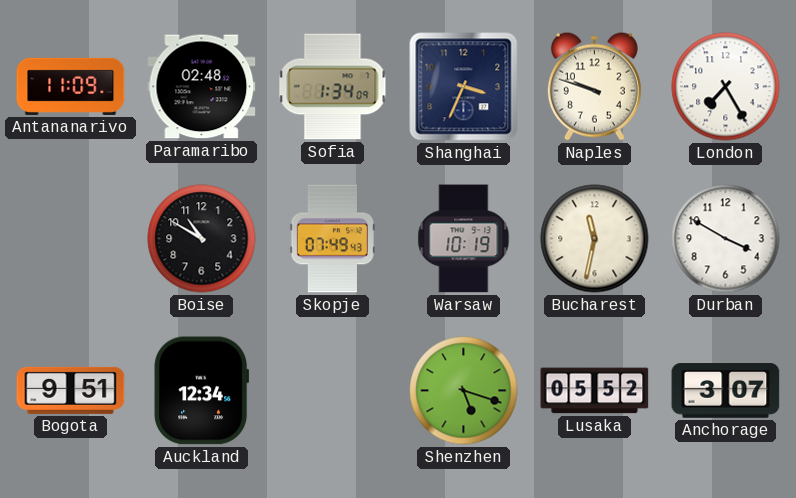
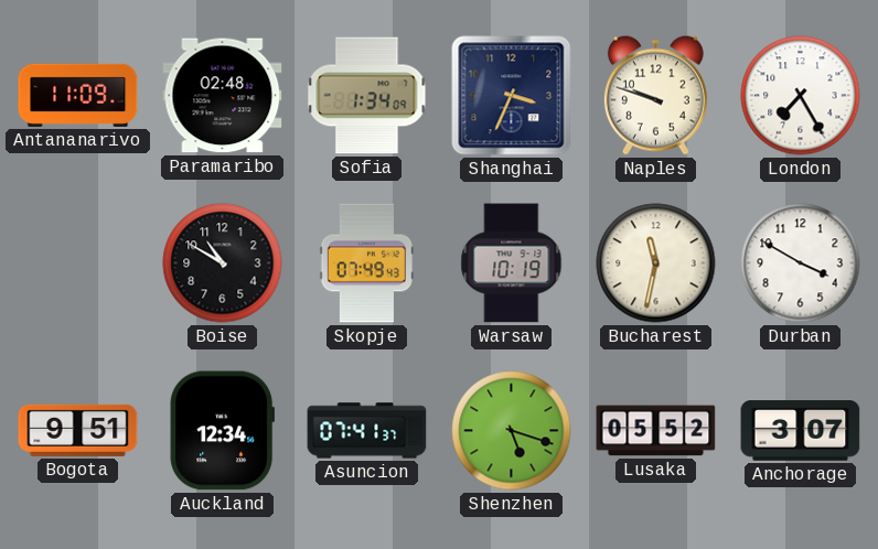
Asuncion: none -> 07:41
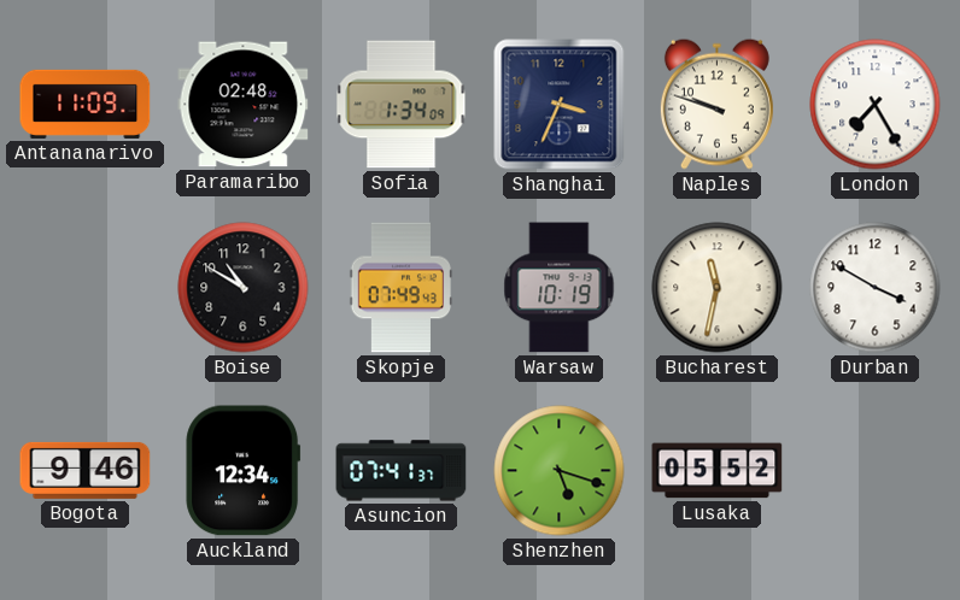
Bogota: 9:51 -> 9:46
Anchorage: 3:07 -> none
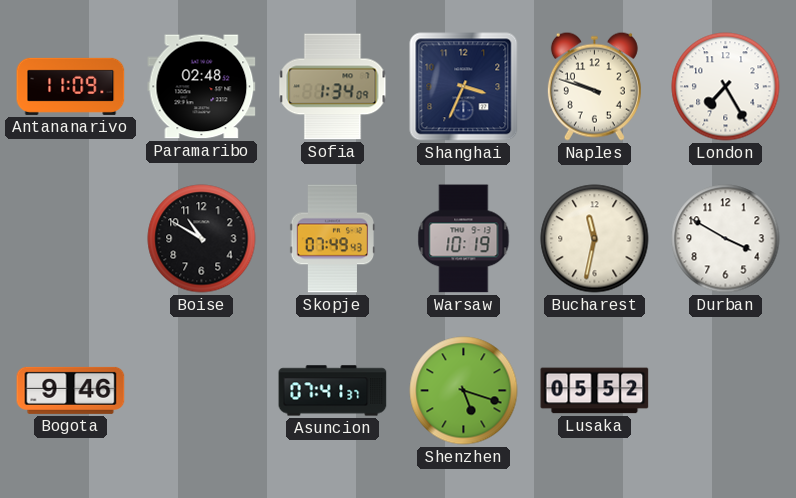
Auckland: 12:34 -> none
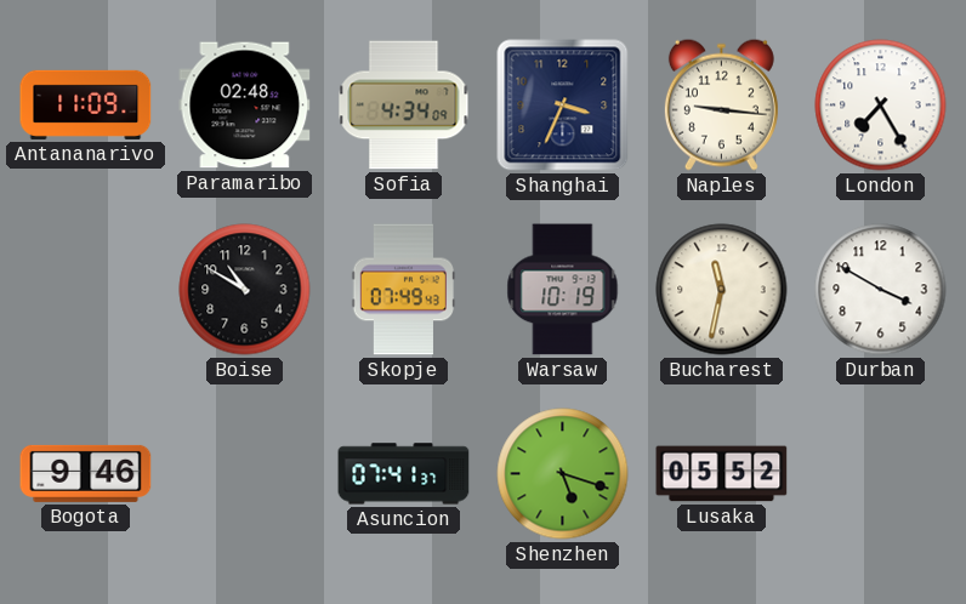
Sofia: 1:34 -> 4:34
Naples: 9:48 -> 9:16
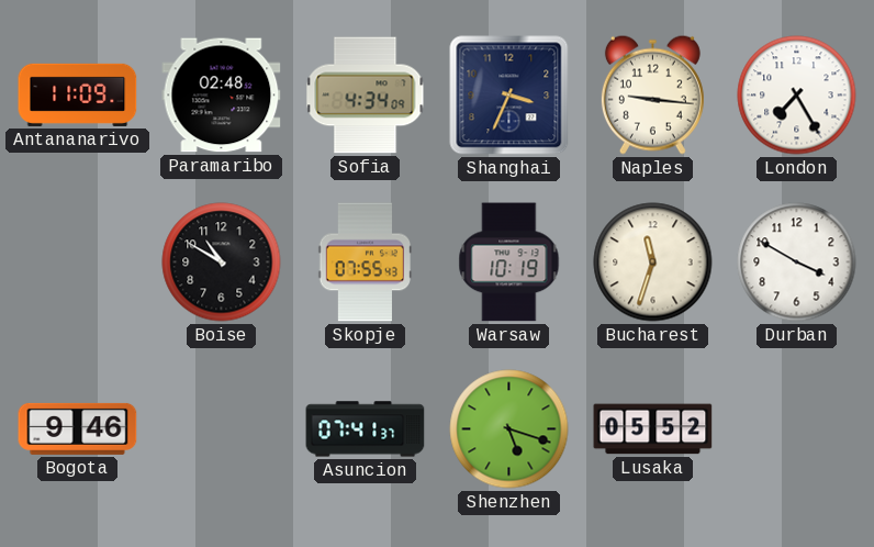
Skopje: 07:49 -> 07:55
Bucharest: 11:32 -> 11:33
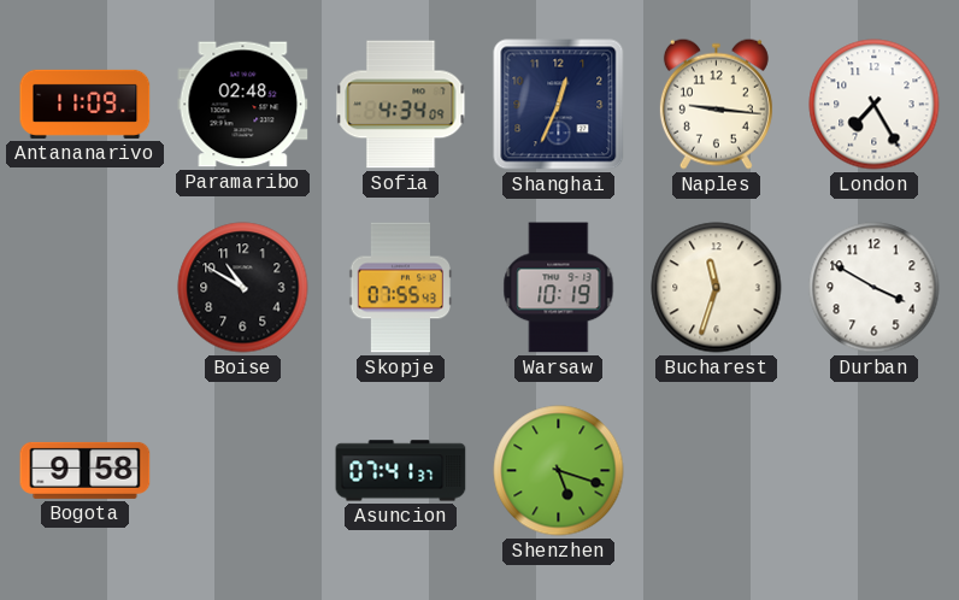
Shanghai: 3:34 -> 12:34
Bogota: 9:46 -> 9:58
Lusaka: 05:52 -> none
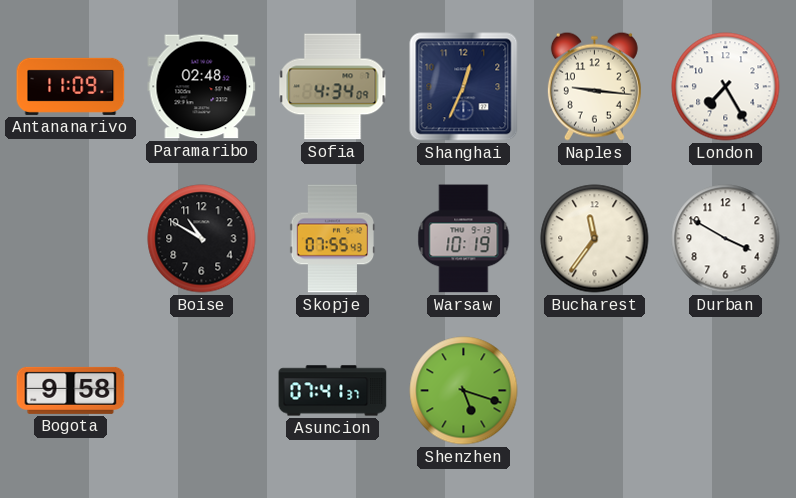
Bucharest: 11:33 -> 11:36
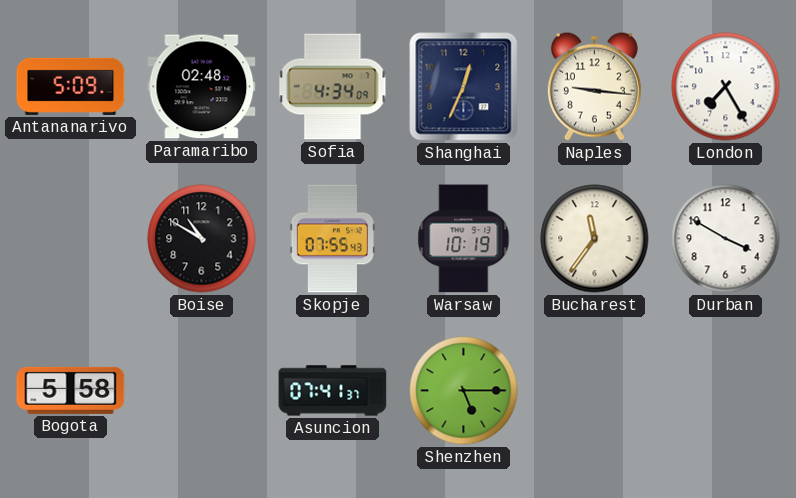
Antananarivo: 11:09 -> 5:09
Bogota: 9:58 -> 5:58
Shenzhen: 5:18 -> 5:15
